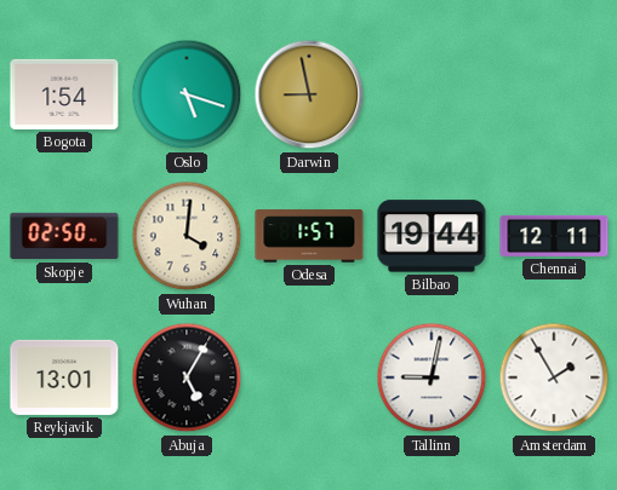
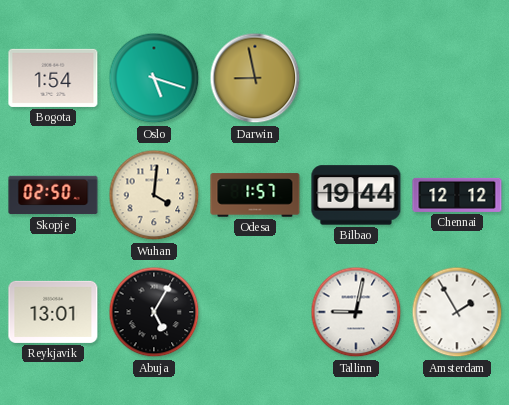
Chennai: 12:11 -> 12:12
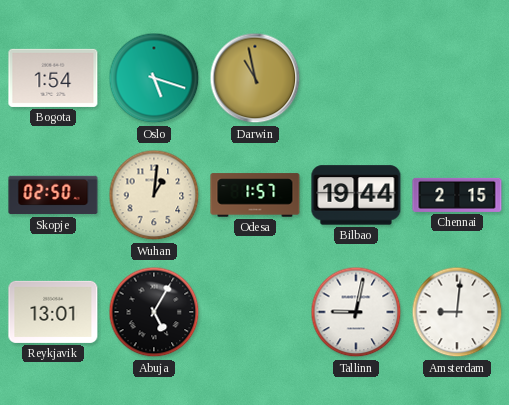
Darwin: 8:58 -> 10:58
Wuhan: 4:01 -> 1:01
Chennai: 12:12 -> 2:15
Amsterdam: 1:55 -> 9:01
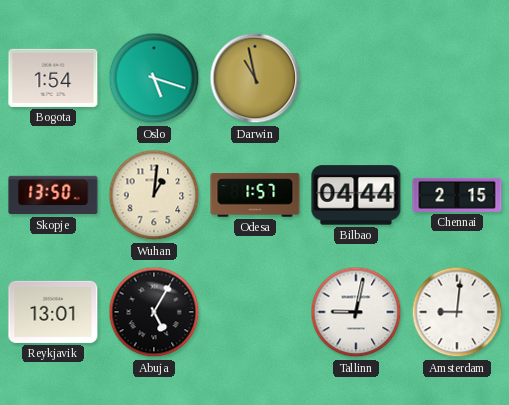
Skopje: 02:50 -> 13:50
Bilbao: 19:44 -> 04:44
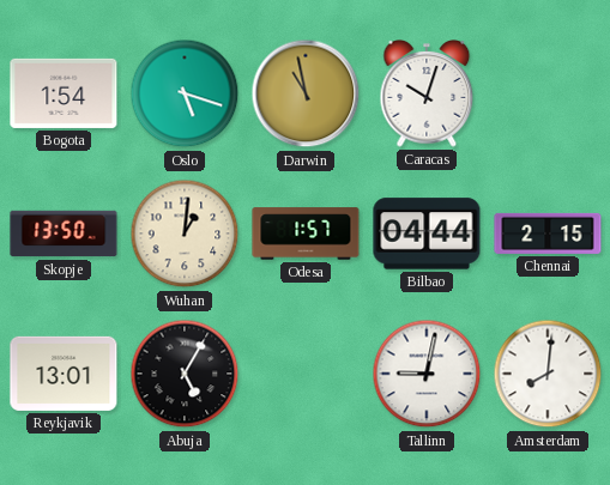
Caracas: none -> 10:03
Amsterdam: 9:01 -> 8:01
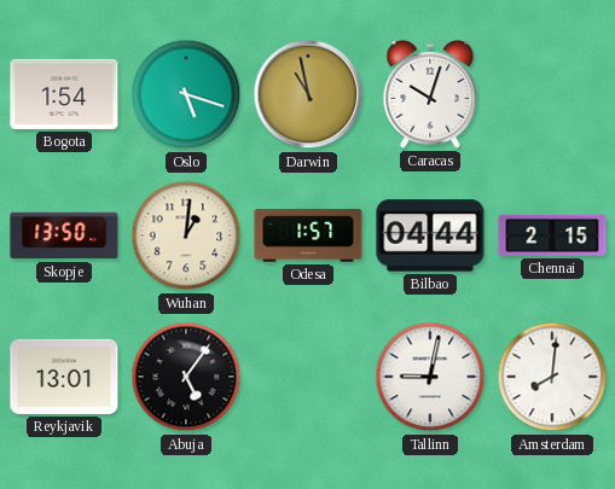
Abuja: 5:05 -> 5:06
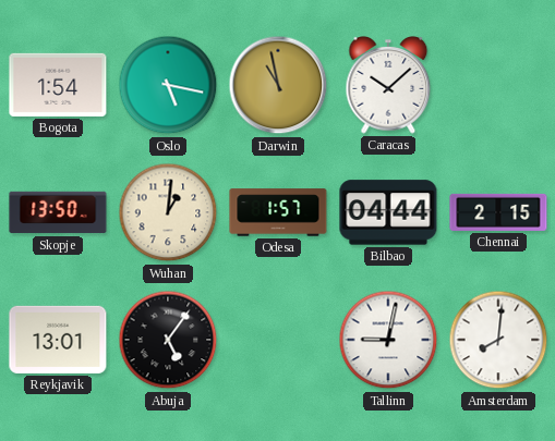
Oslo: 5:18 -> 5:17
Caracas: 10:03 -> 10:08
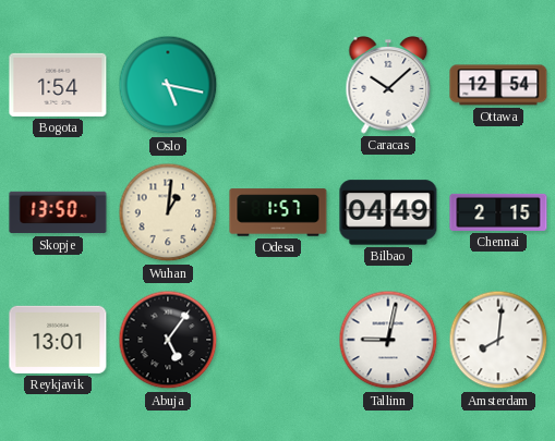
Darwin: 10:58 -> none
Ottawa: none -> 12:54
Bilbao: 04:44 -> 04:49
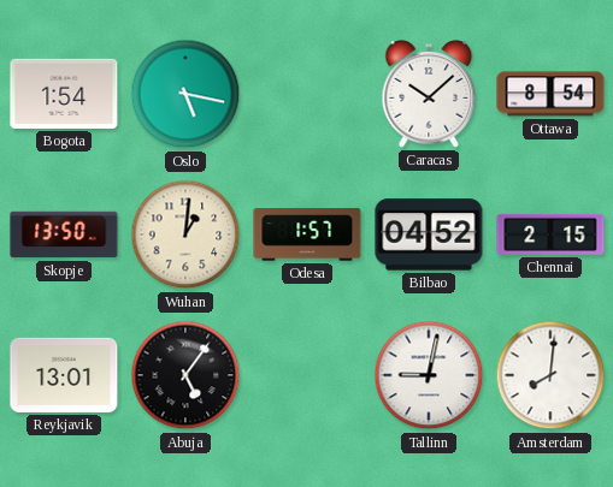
Ottawa: 12:54 -> 8:54
Bilbao: 04:49 -> 04:52
